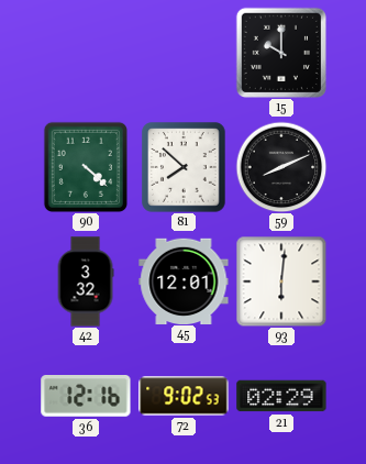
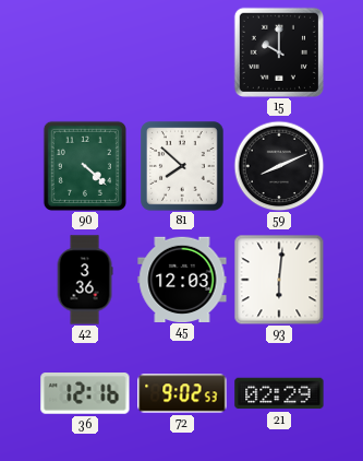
42: 3:32 -> 3:36
45: 12:01 -> 12:03
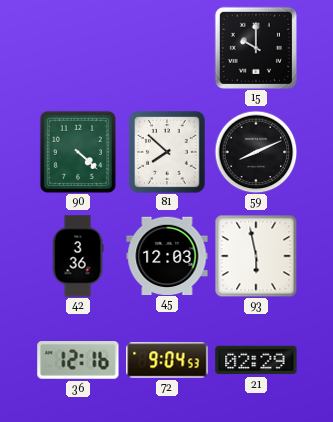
93: 6:01 -> 5:58
72: 9:02 -> 9:04
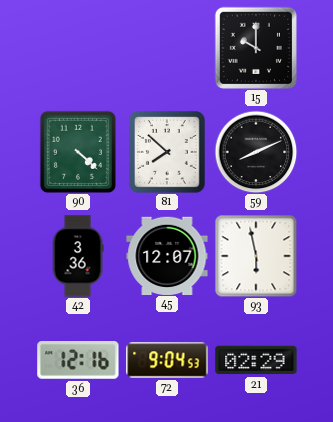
45: 12:03 -> 12:07
